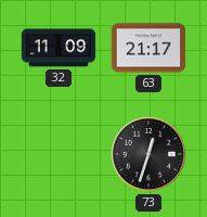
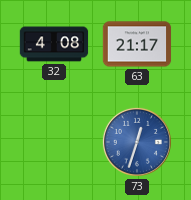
32: 11:09 -> 4:08
73 dial: black -> blue
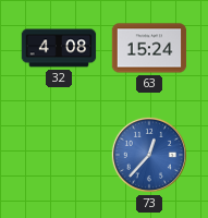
63: 21:17 -> 15:24
73: 12:33 -> 12:37
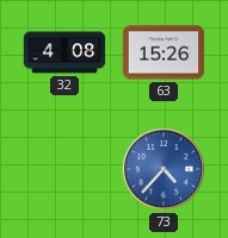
63: 15:24 -> 15:26
73: 12:37 -> 4:37
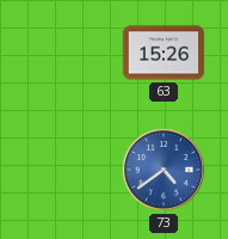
32: 4:08 -> none
73: 4:37 -> 4:39
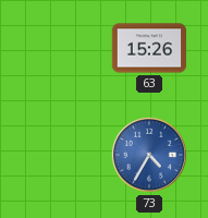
73: 4:39 -> 4:35
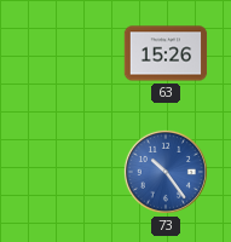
73: 4:35 -> 10:24
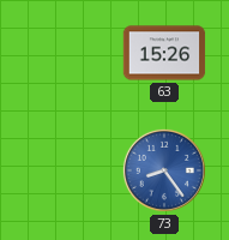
73: 10:24 -> 8:24
